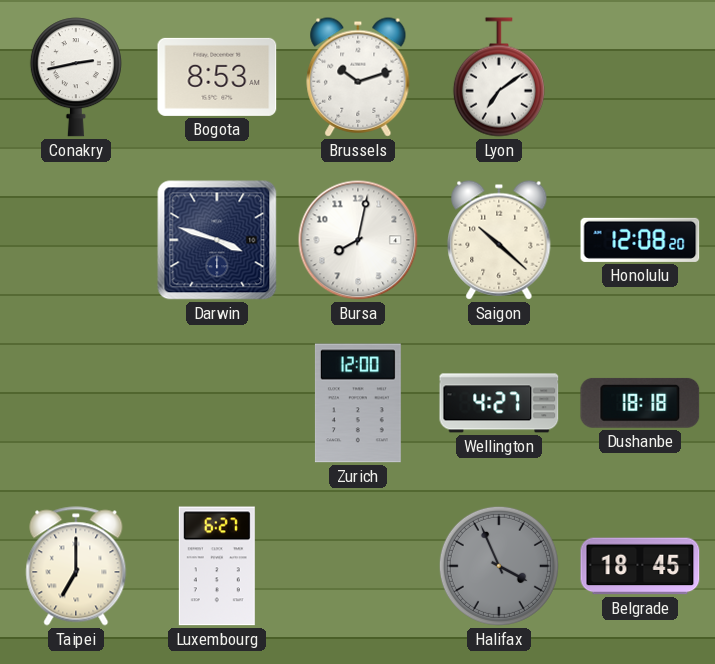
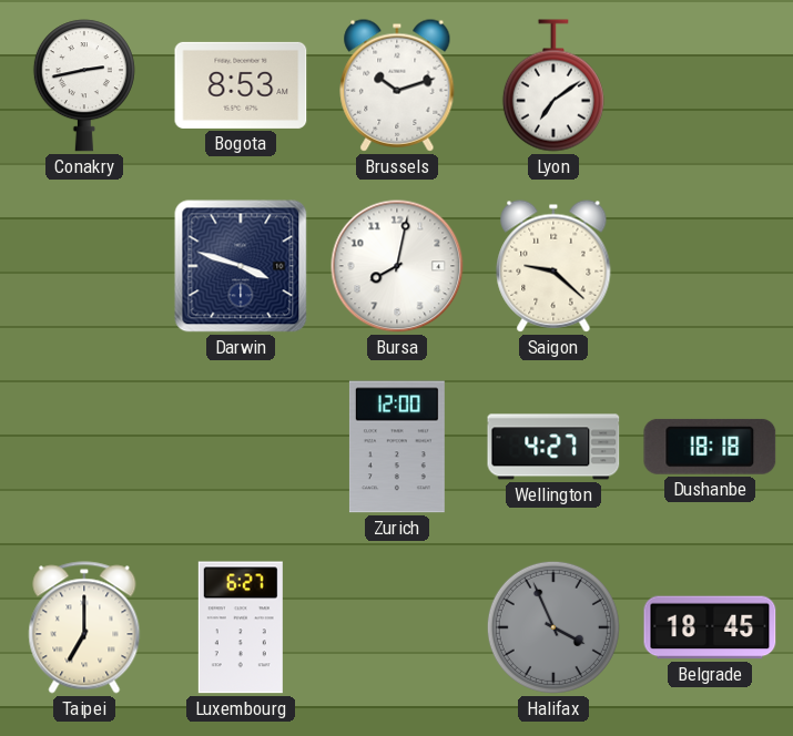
Saigon: 10:22 -> 9:22
Honolulu: 12:08 -> none
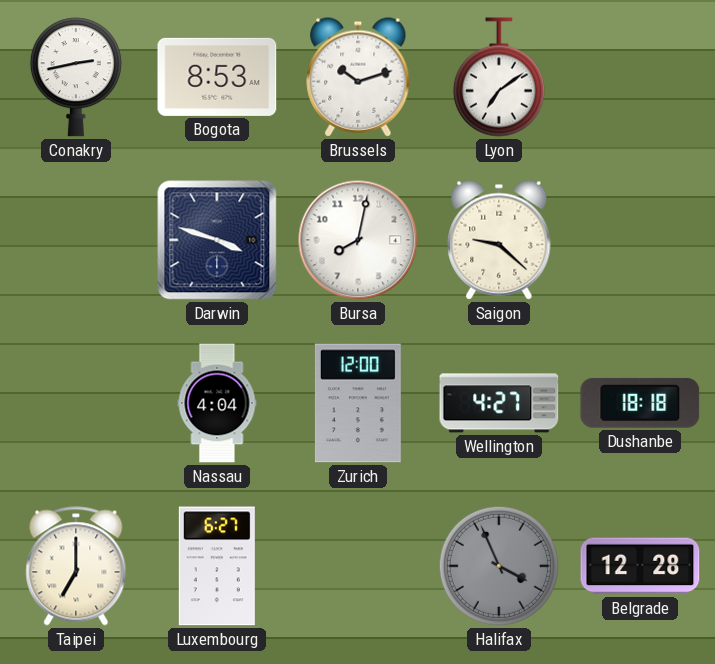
Nassau: none -> 4:04
Belgrade: 18:45 -> 12:28
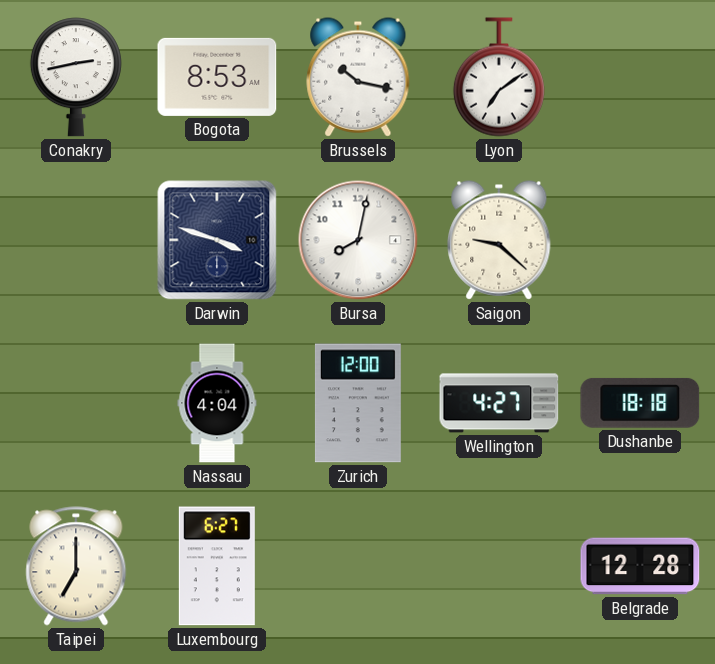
Brussels: 10:12 -> 10:17
Halifax: 3:56 -> none
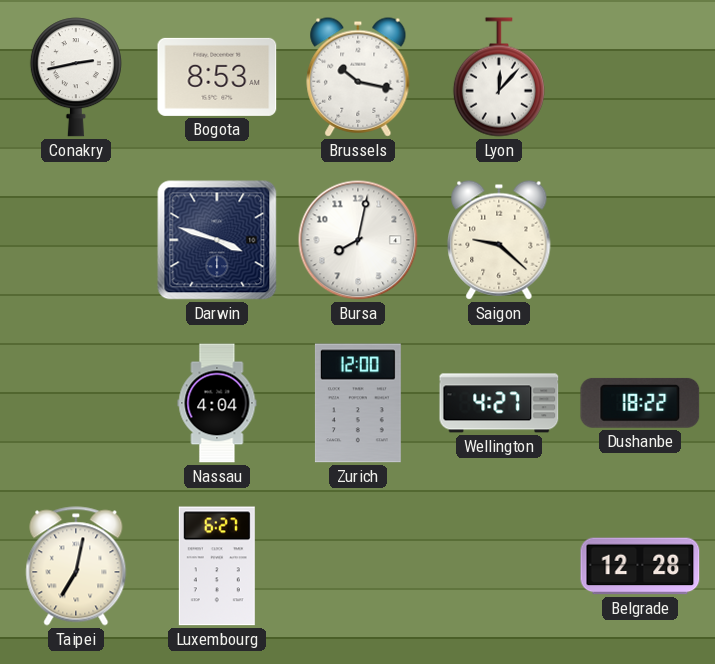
Lyon: 7:09 -> 12:07
Dushanbe: 18:18 -> 18:22
Taipei: 7:00 -> 7:02
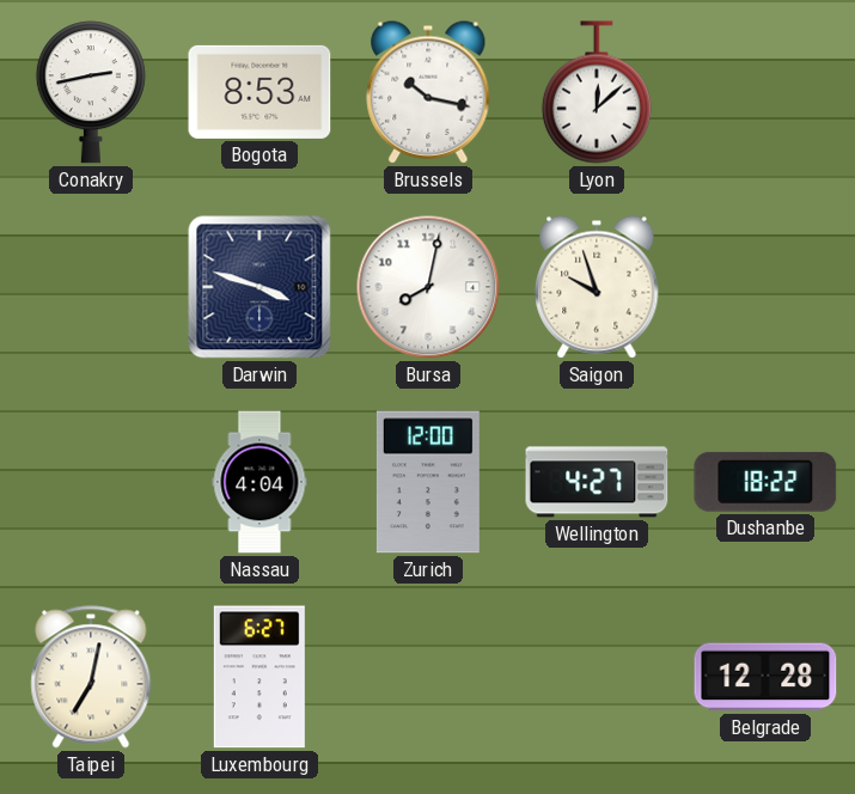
Lyon: 12:07 -> 12:08
Saigon: 9:22 -> 9:57
